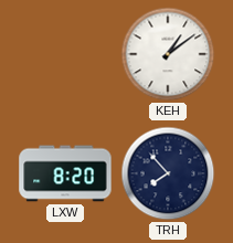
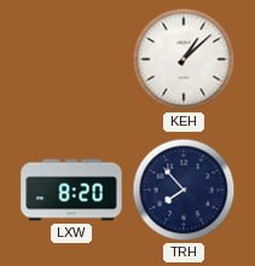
KEH: 1:09 -> 1:08
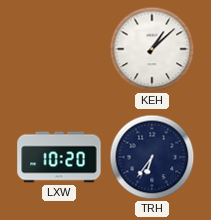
LXW: 8:20 -> 10:20
TRH: 7:53 -> 6:36
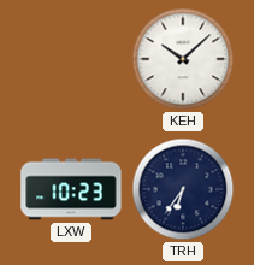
KEH: 1:08 -> 10:08
LXW: 10:20 -> 10:23
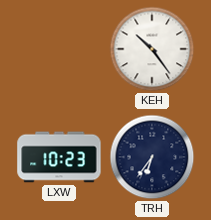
KEH: 10:08 -> 10:24
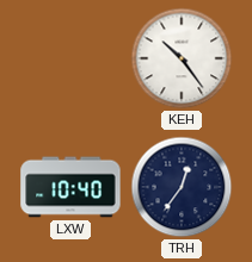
LXW: 10:23 -> 10:40
TRH: 6:36 -> 12:36
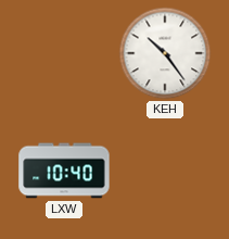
TRH: 12:36 -> none
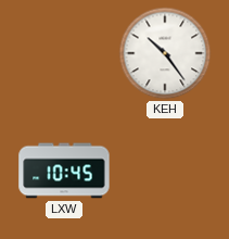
LXW: 10:40 -> 10:45
